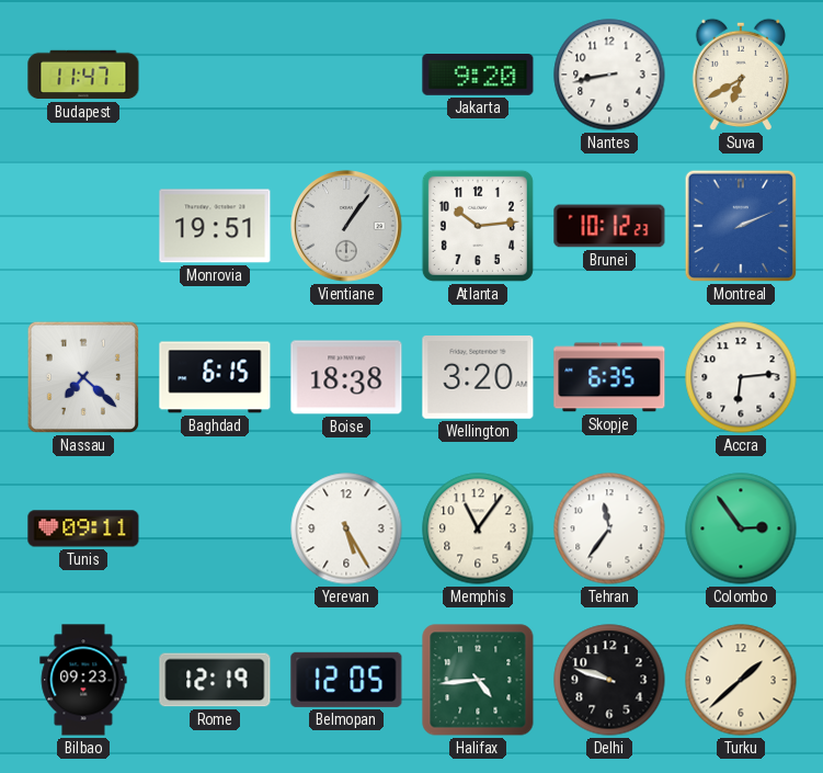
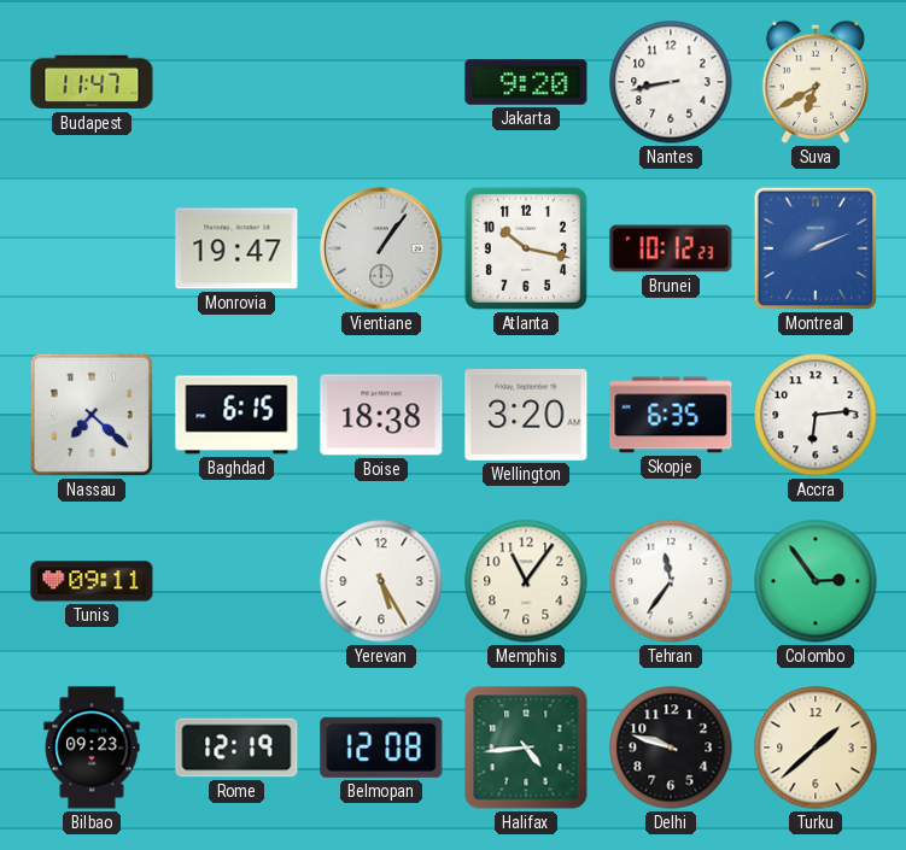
Monrovia: 19:51 -> 19:47
Atlanta: 10:14 -> 10:17
Belmopan: 12:05 -> 12:08
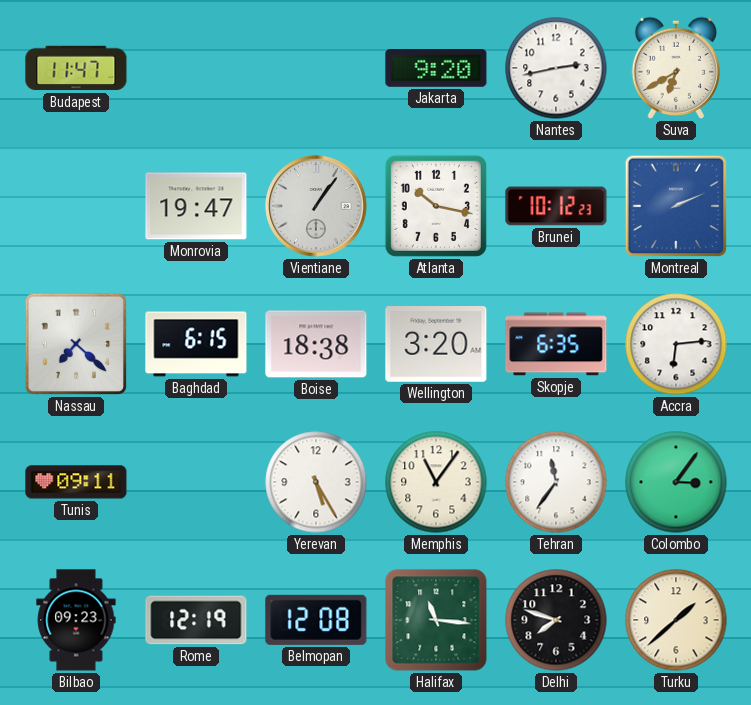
Nantes: 8:43 -> 2:43
Colombo: 2:54 -> 3:06
Halifax: 4:44 -> 11:16
Delhi: 9:48 -> 7:48
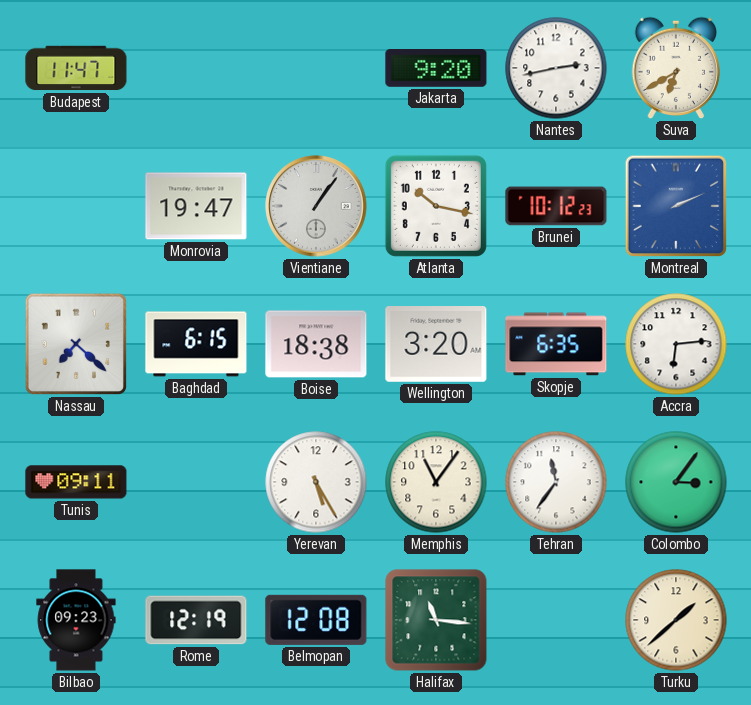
Delhi: 7:48 -> none
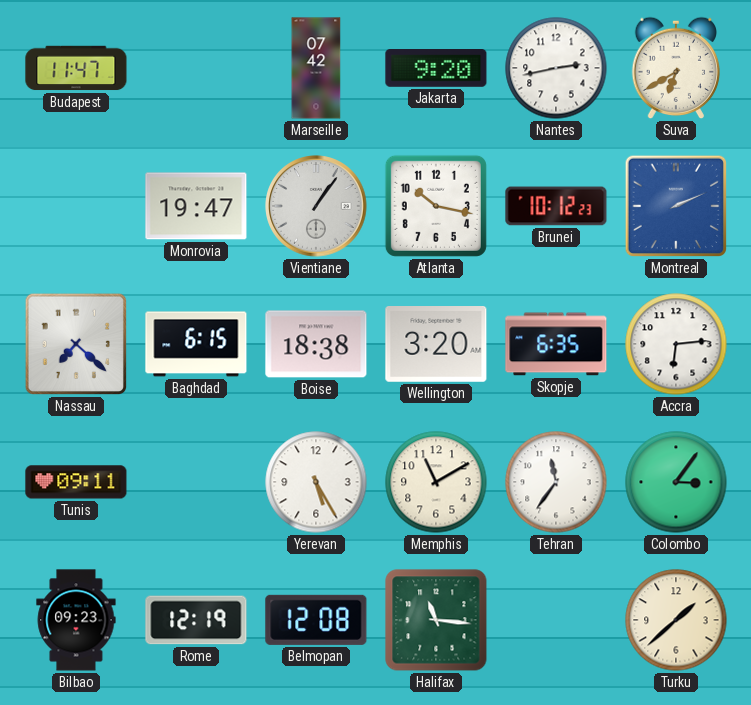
Marseille: none -> 07:42
Memphis: 11:06 -> 11:10
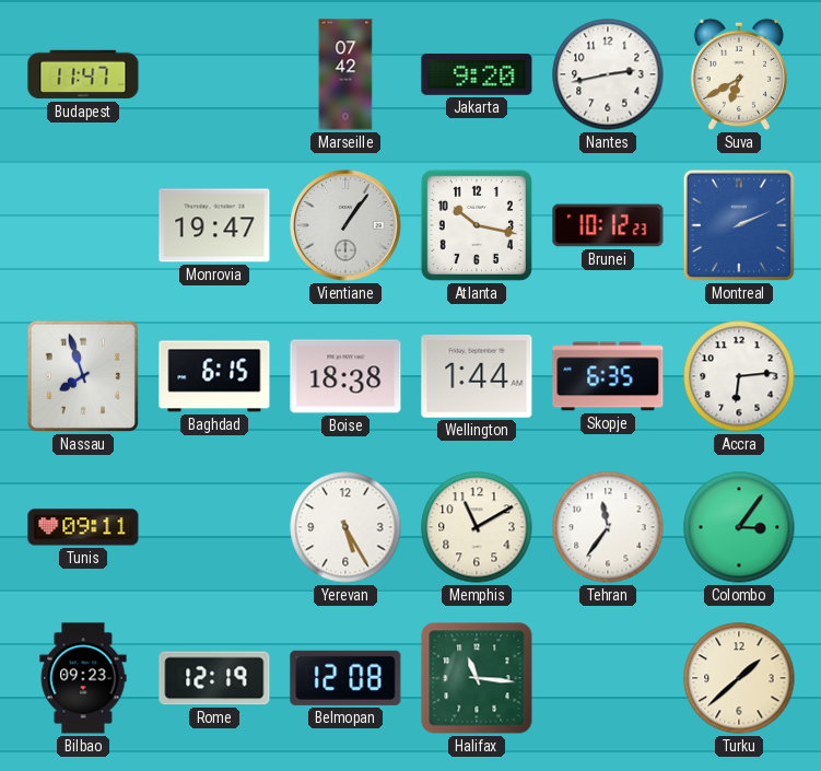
Nassau: 7:22 -> 7:57
Wellington: 3:20 -> 1:44
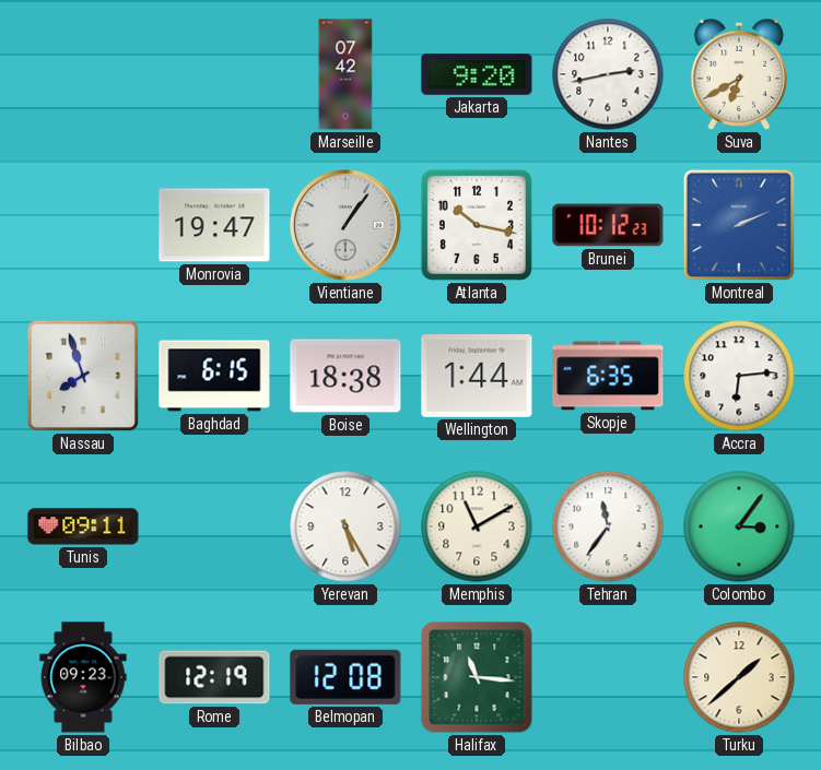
Budapest: 11:47 -> none
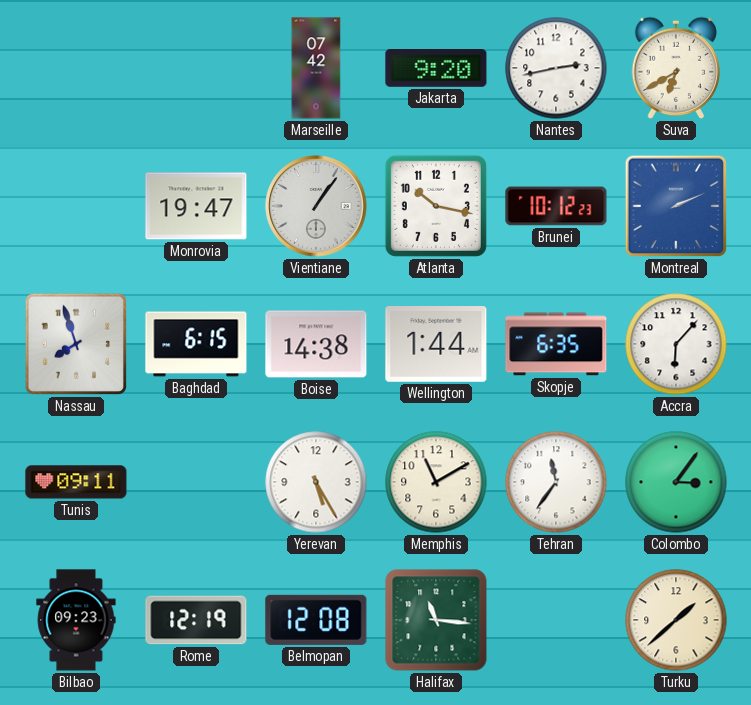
Boise: 18:38 -> 14:38
Accra: 6:14 -> 6:07
